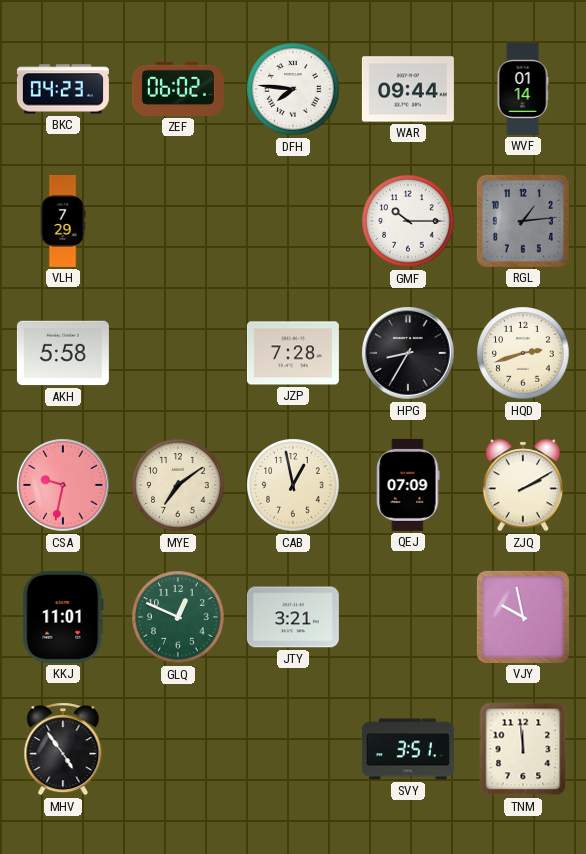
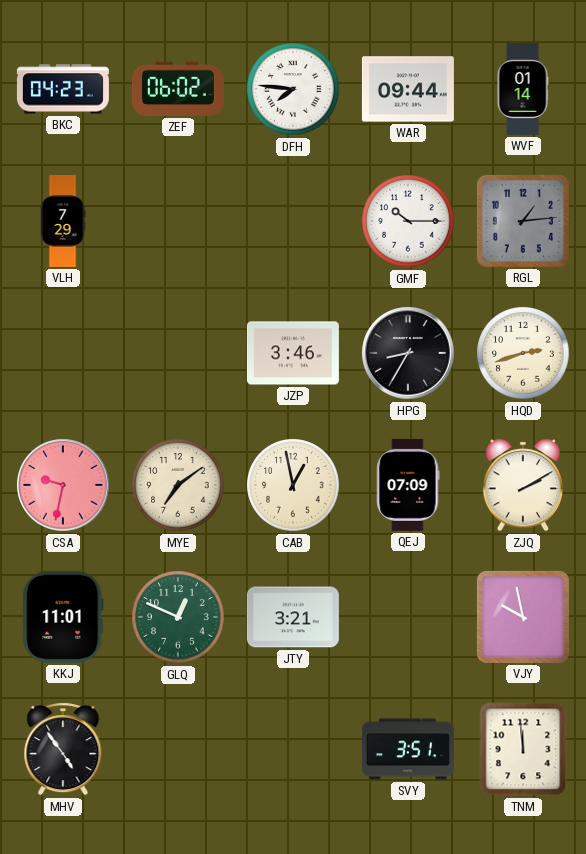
AKH: 5:58 -> none
JZP: 7:28 -> 3:46
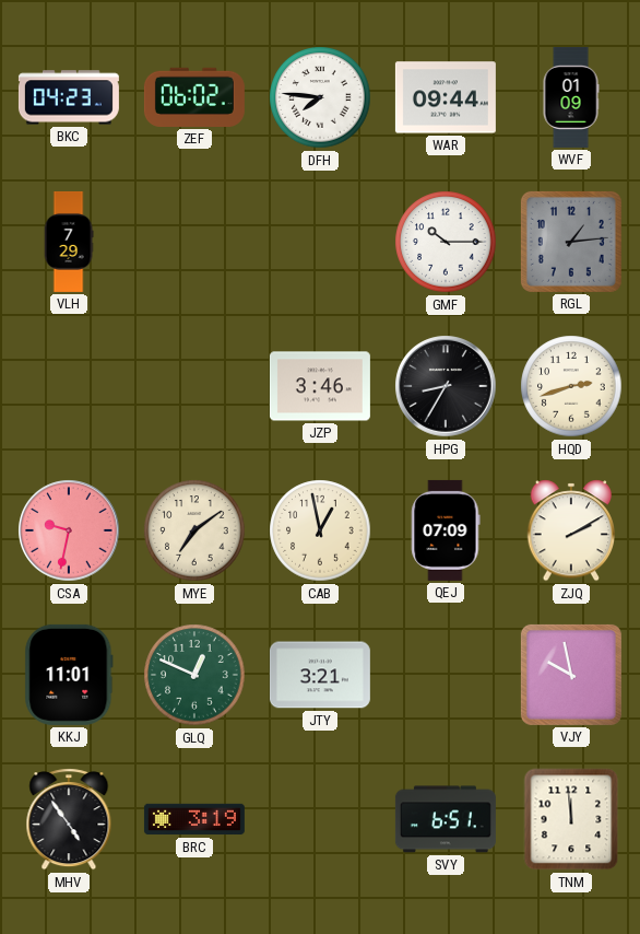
WVF: 01:14 -> 01:09
BRC: none -> 3:19
SVY: 3:51 -> 6:51
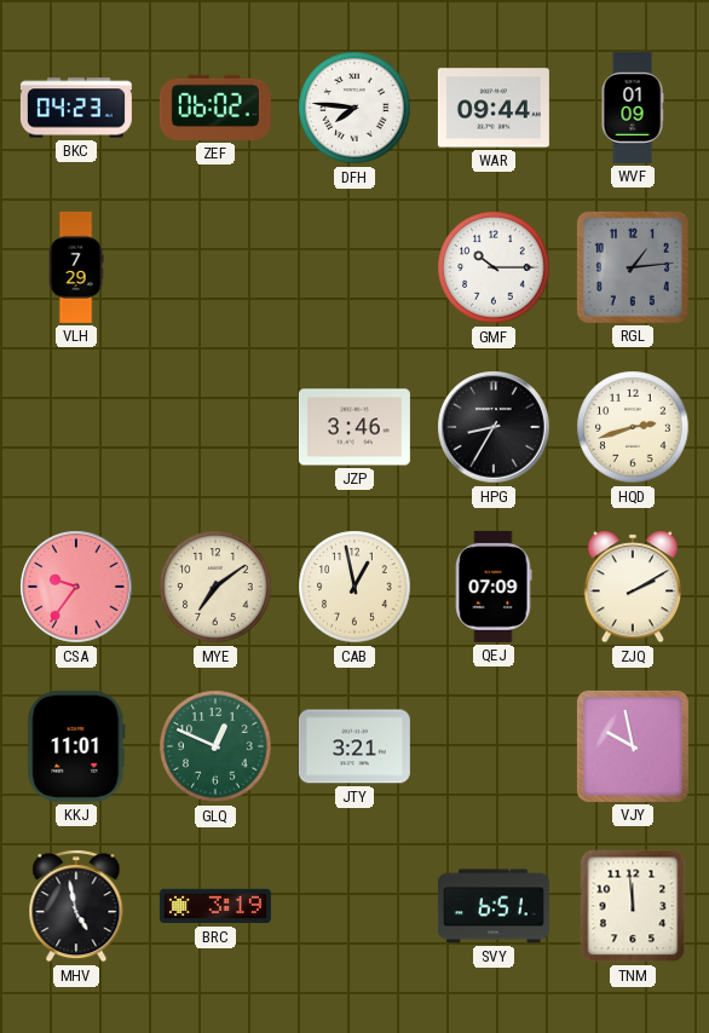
CSA: 9:32 -> 9:36
MHV: 4:54 -> 4:58
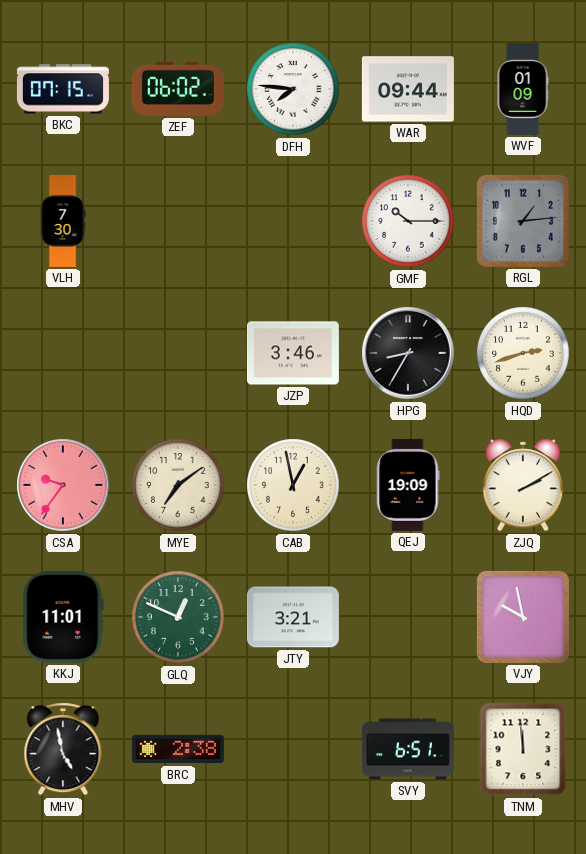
BKC: 04:23 -> 07:15
VLH: 7:29 -> 7:30
QEJ: 07:09 -> 19:09
BRC: 3:19 -> 2:38
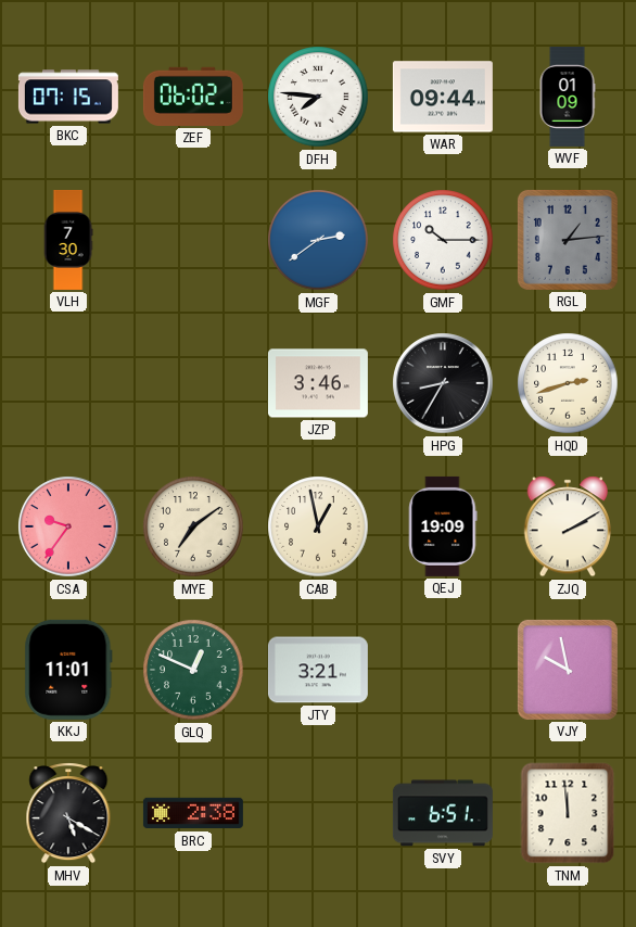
MGF: none -> 2:39
MHV: 4:58 -> 5:20
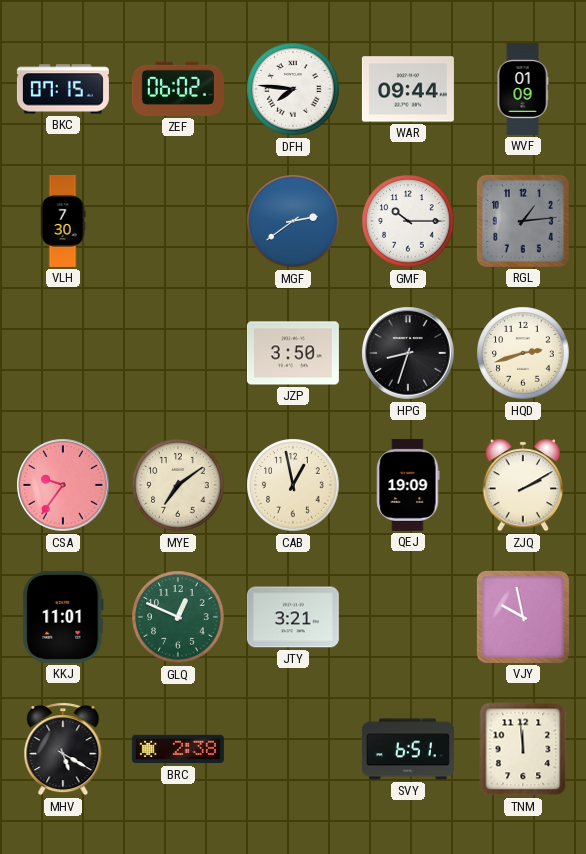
JZP: 3:46 -> 3:50
HPG: 8:35 -> 8:33
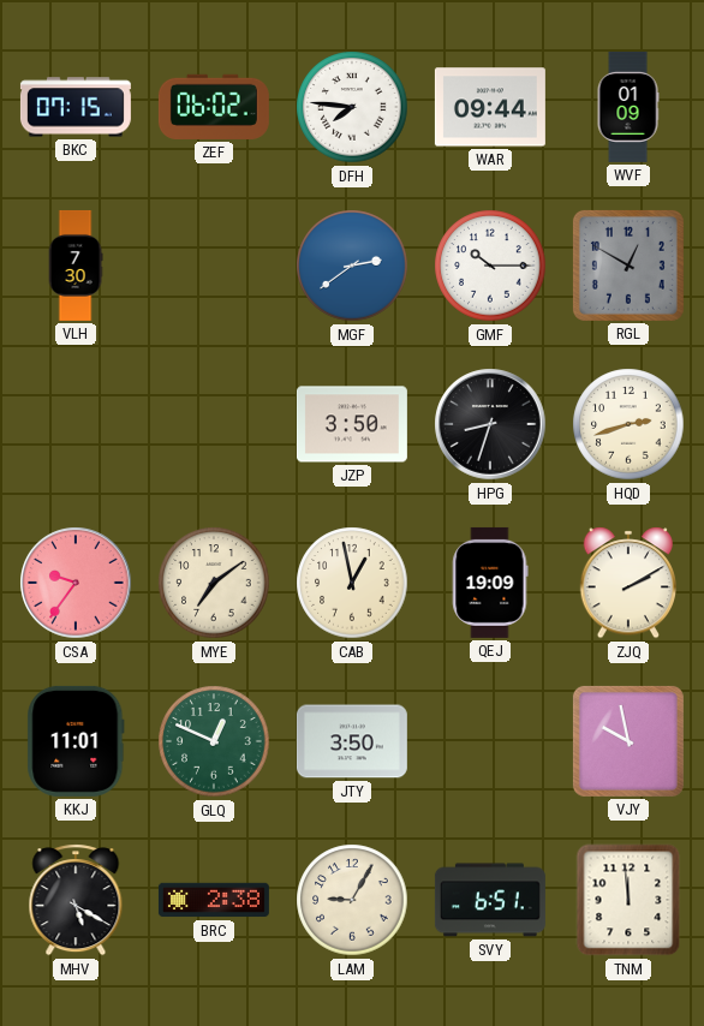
RGL: 1:14 -> 12:50
JTY: 3:21 -> 3:50
LAM: none -> 9:05
